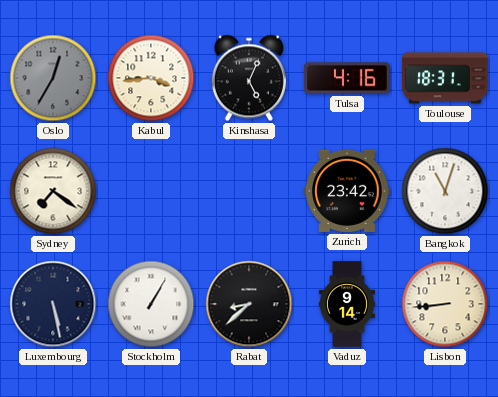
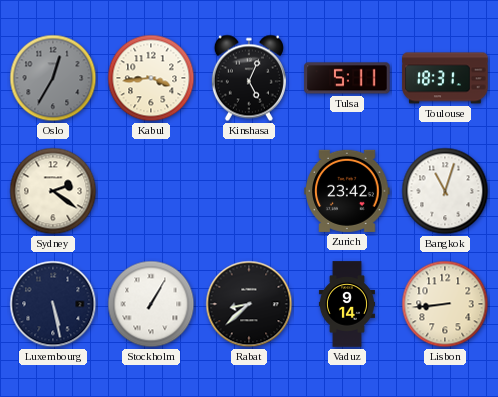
Tulsa: 4:16 -> 5:11
Sydney: 7:21 -> 2:21
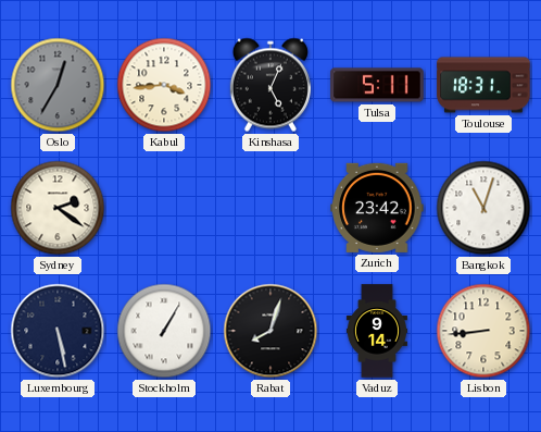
Rabat: 8:38 -> 8:03
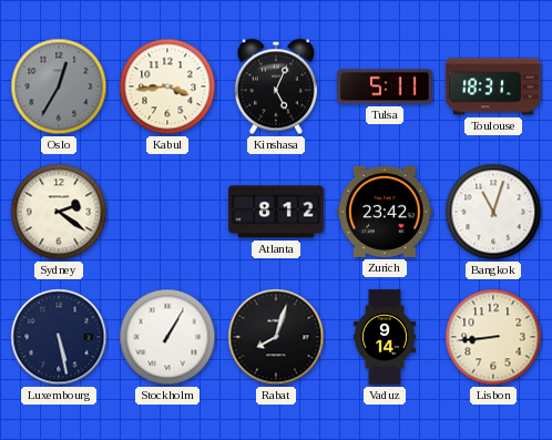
Atlanta: none -> 8:12
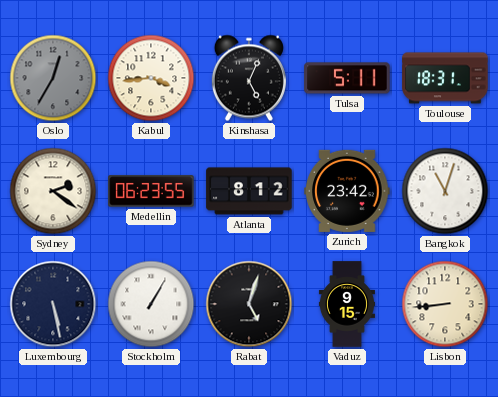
Medellin: none -> 06:23
Rabat: 8:03 -> 5:03
Vaduz: 9:14 -> 9:15
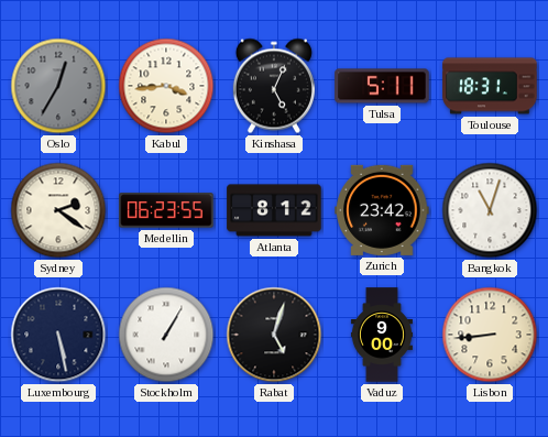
Vaduz: 9:15 -> 9:00
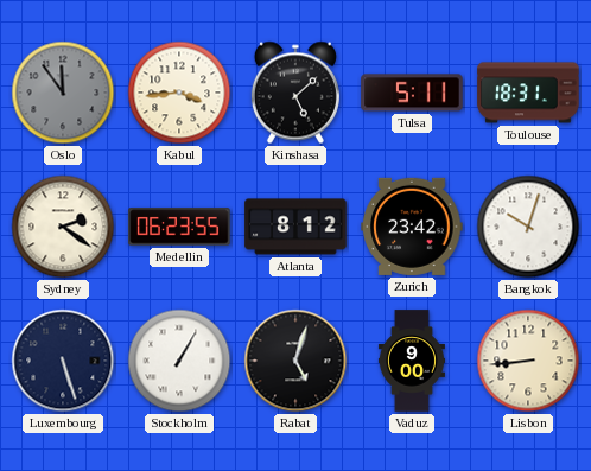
Oslo: 12:35 -> 11:54
Kinshasa: 5:04 -> 5:08
Bangkok: 11:03 -> 10:03
Luxembourg: 5:28 -> 5:27
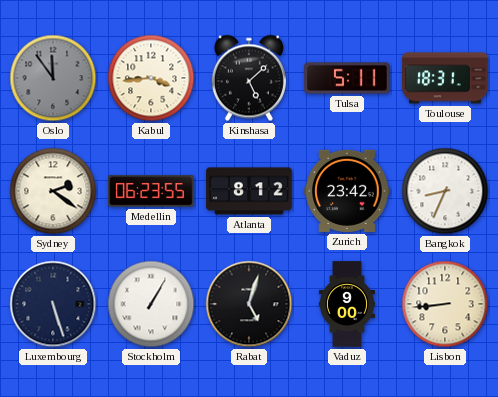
Bangkok: 10:03 -> 8:34
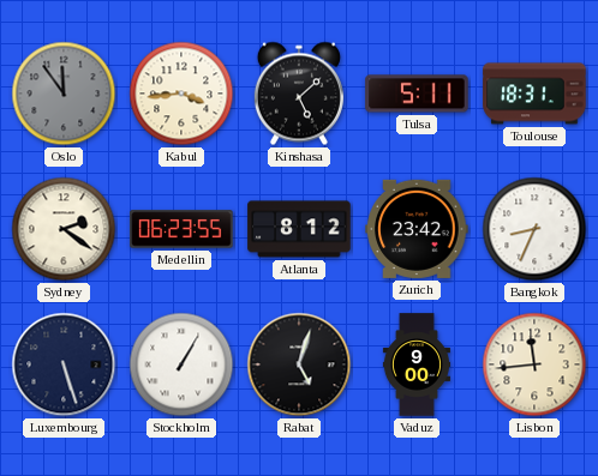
Lisbon: 8:44 -> 11:44
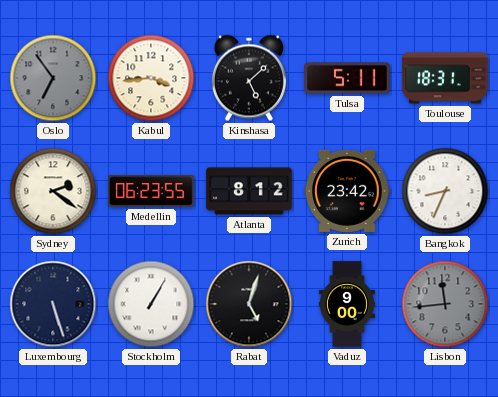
Oslo: 11:54 -> 6:54
Lisbon dial: cream -> grey
